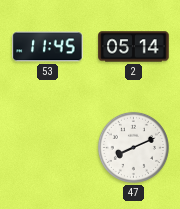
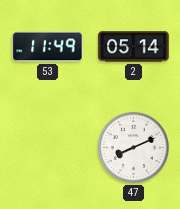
53: 11:45 -> 11:49
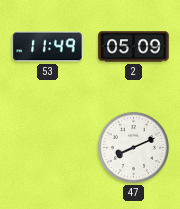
2: 05:14 -> 05:09
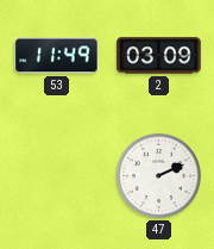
2: 05:09 -> 03:09
47: 8:11 -> 2:11
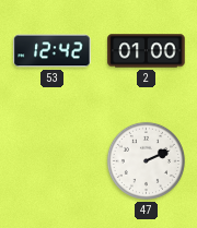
53: 11:49 -> 12:42
2: 03:09 -> 01:00
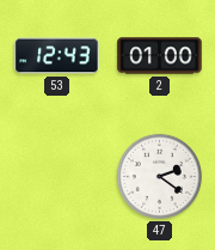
53: 12:42 -> 12:43
47: 2:11 -> 2:21
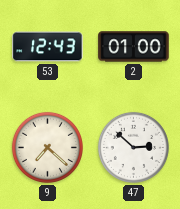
9: none -> 7:22
47: 2:21 -> 2:52
